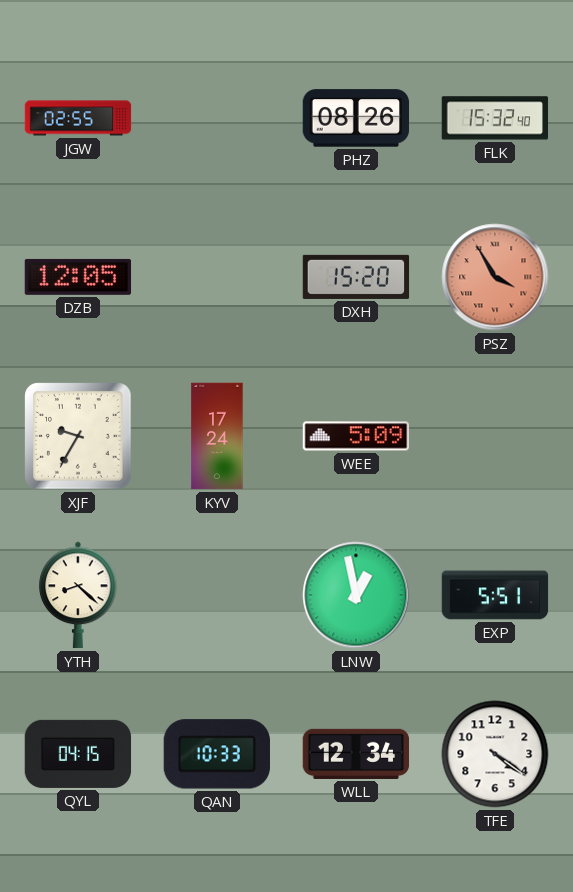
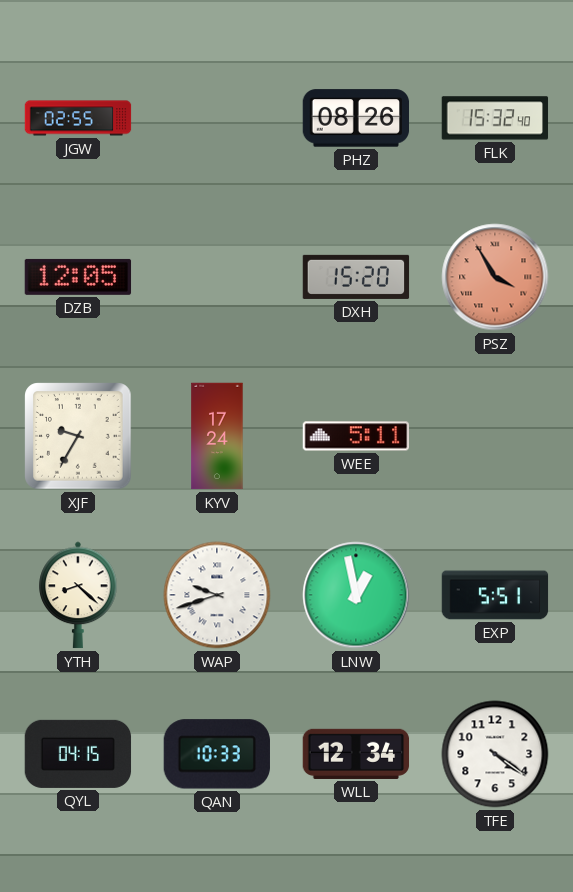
WEE: 5:09 -> 5:11
WAP: none -> 9:42
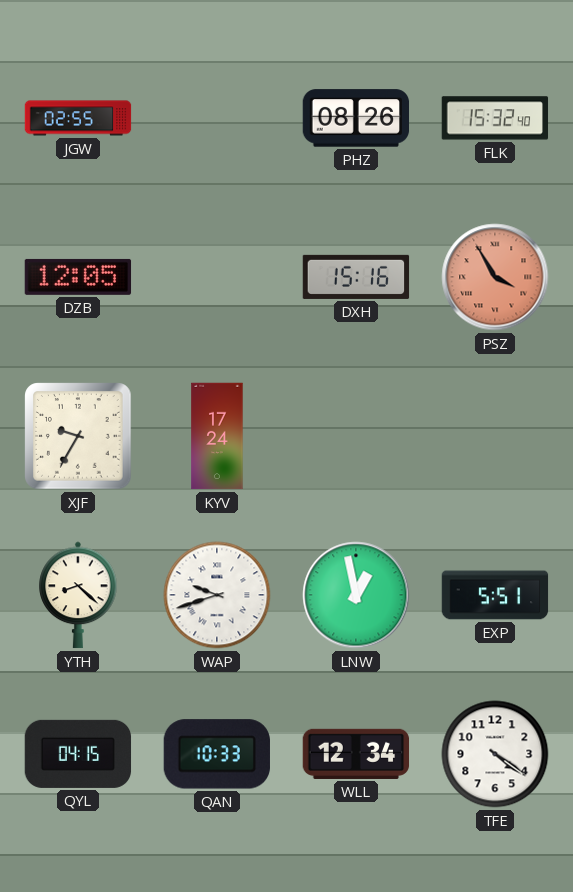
DXH: 15:20 -> 15:16
WEE: 5:11 -> none
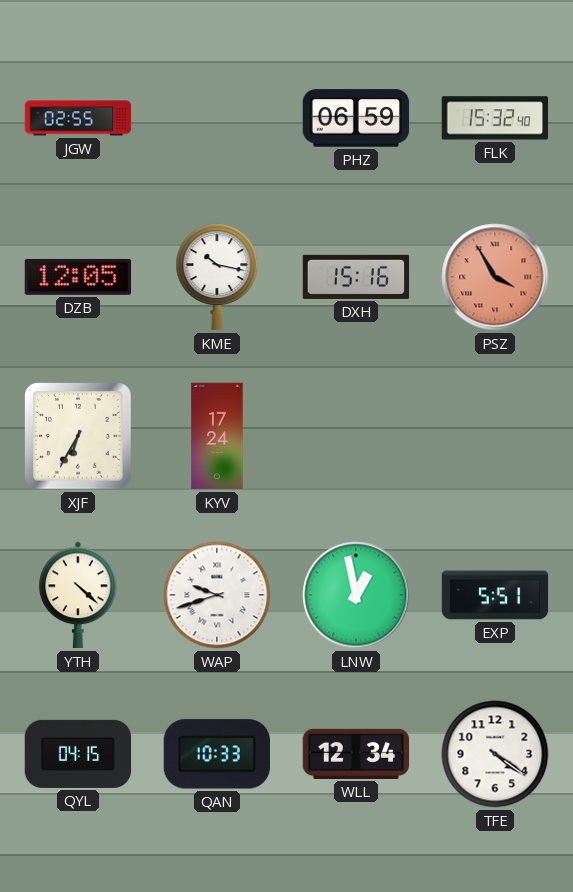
PHZ: 08:26 -> 06:59
KME: none -> 10:17
XJF: 9:35 -> 6:35
YTH: 8:22 -> 4:22
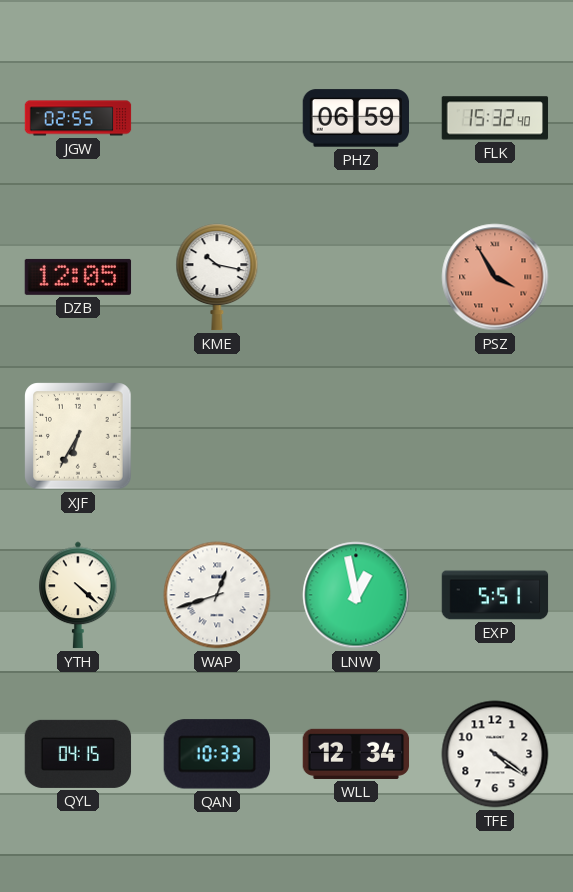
DXH: 15:16 -> none
KYV: 17:24 -> none
WAP: 9:42 -> 12:42
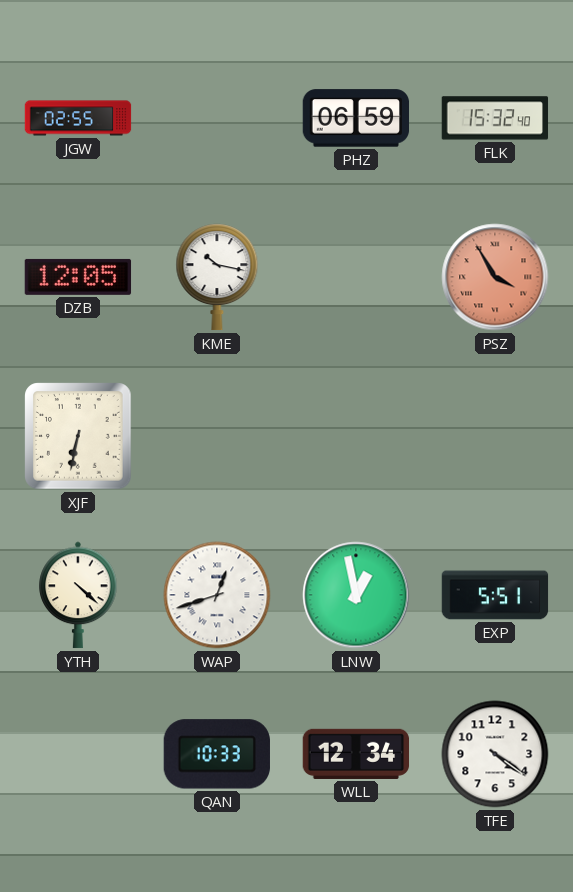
XJF: 6:35 -> 6:32
QYL: 04:15 -> none
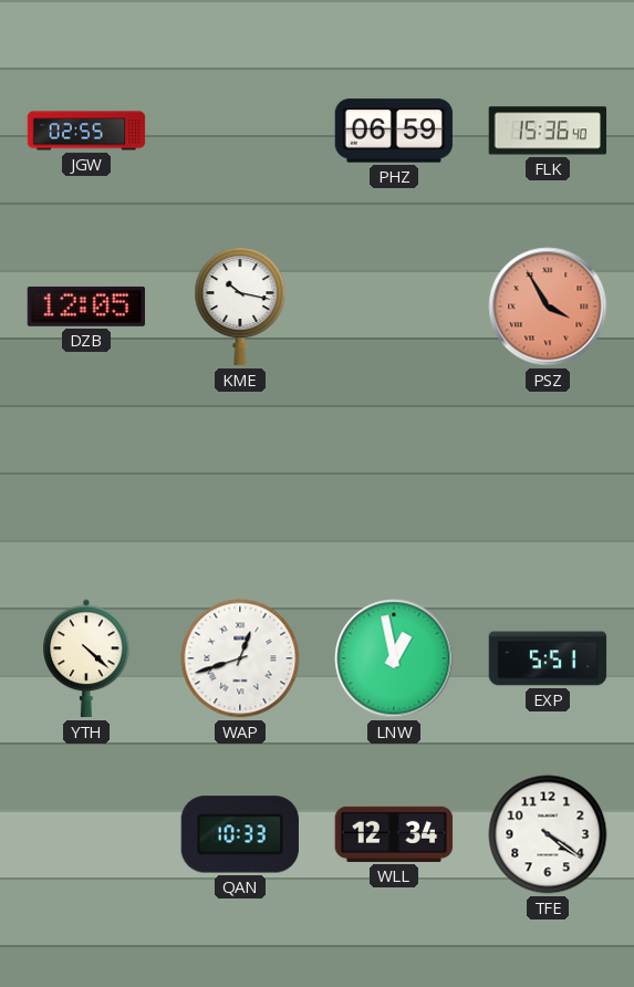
FLK: 15:32 -> 15:36
XJF: 6:32 -> none
